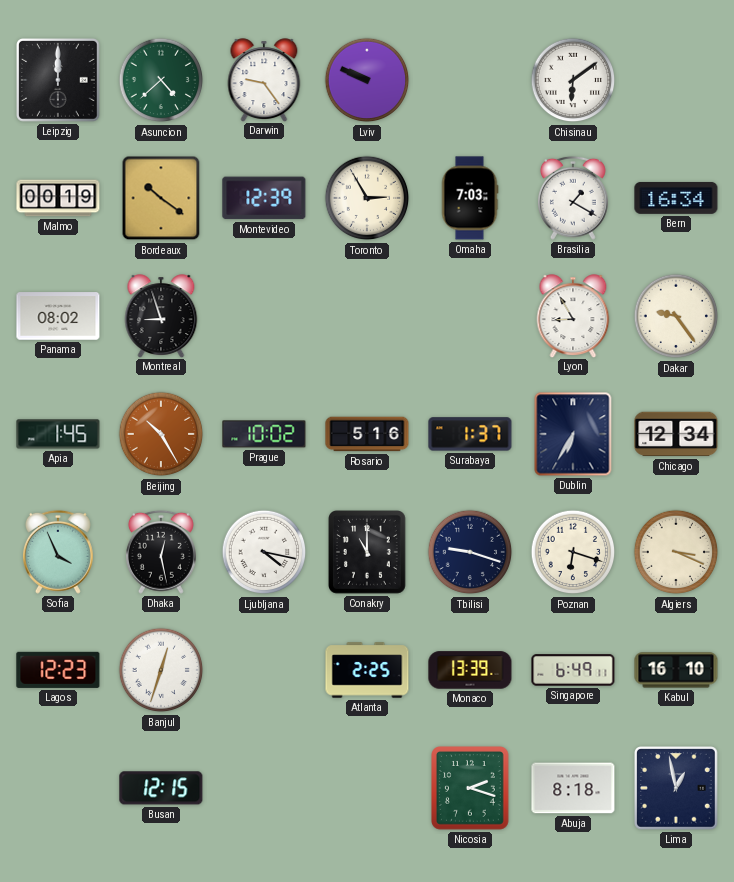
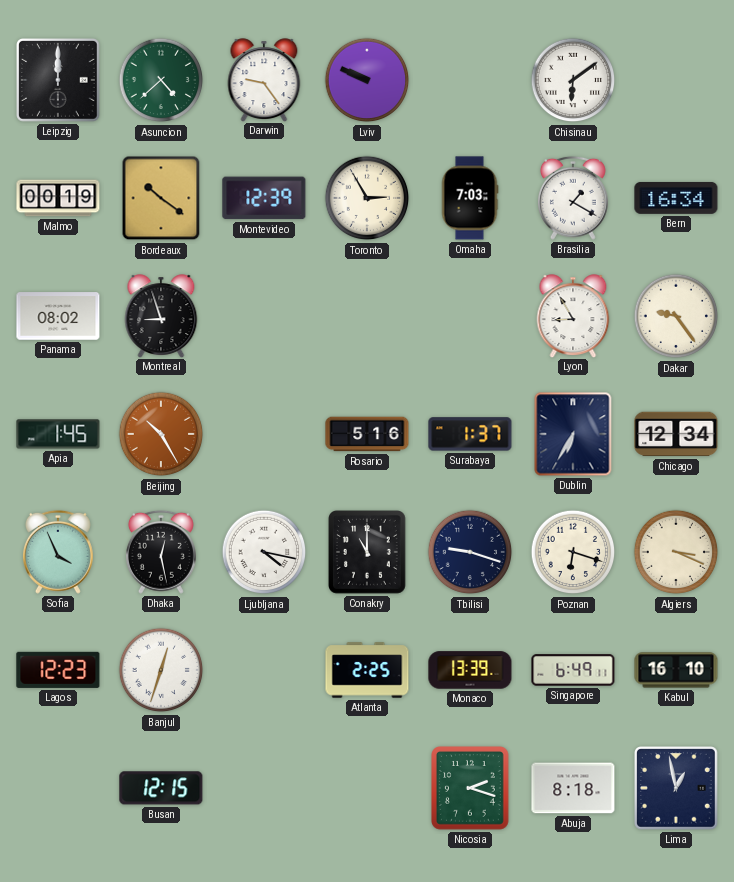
Prague: 10:02 -> none
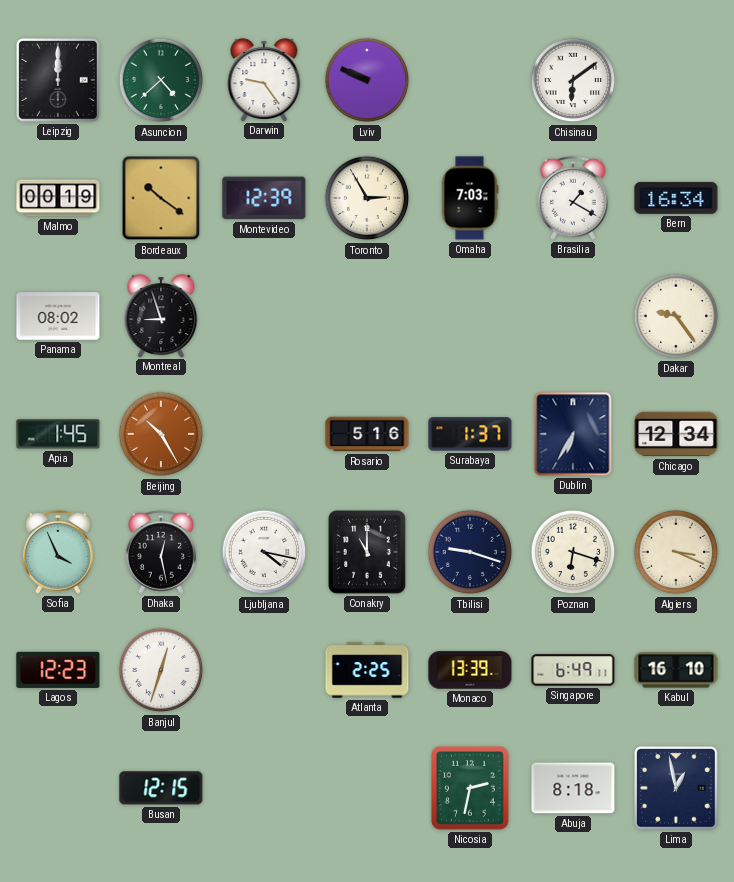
Lyon: 8:55 -> none
Nicosia: 2:18 -> 2:32
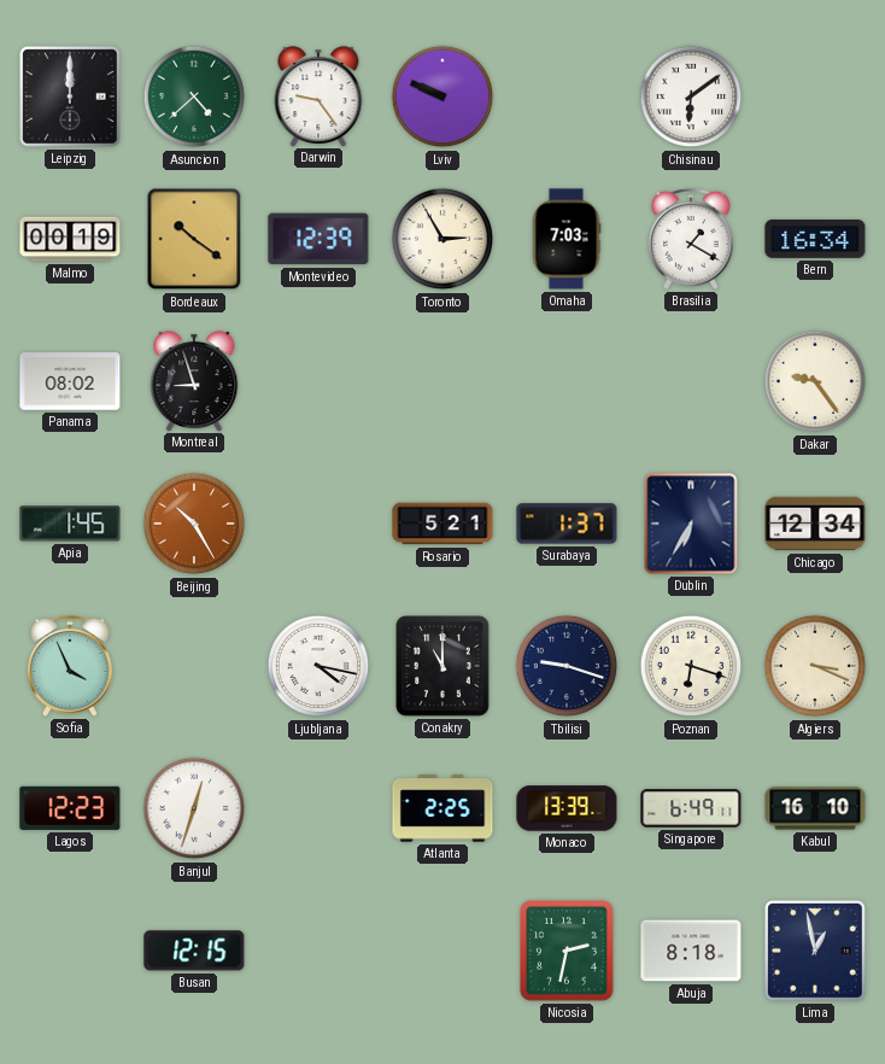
Rosario: 5:16 -> 5:21
Dhaka: 12:28 -> none
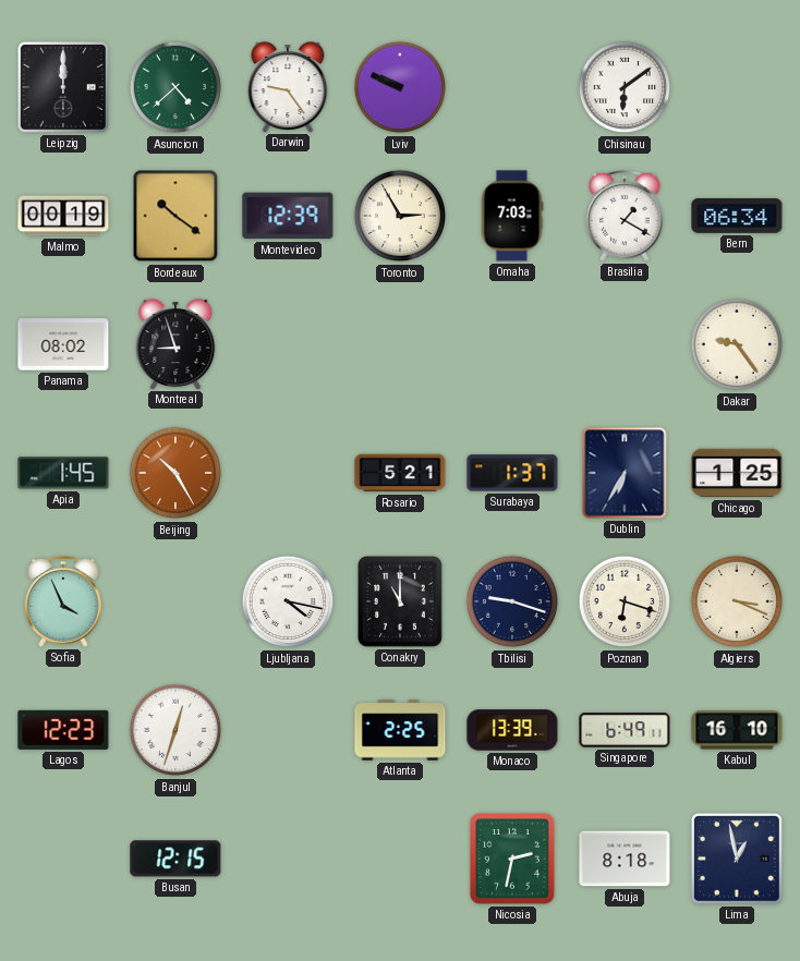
Bern: 16:34 -> 06:34
Chicago: 12:34 -> 1:25
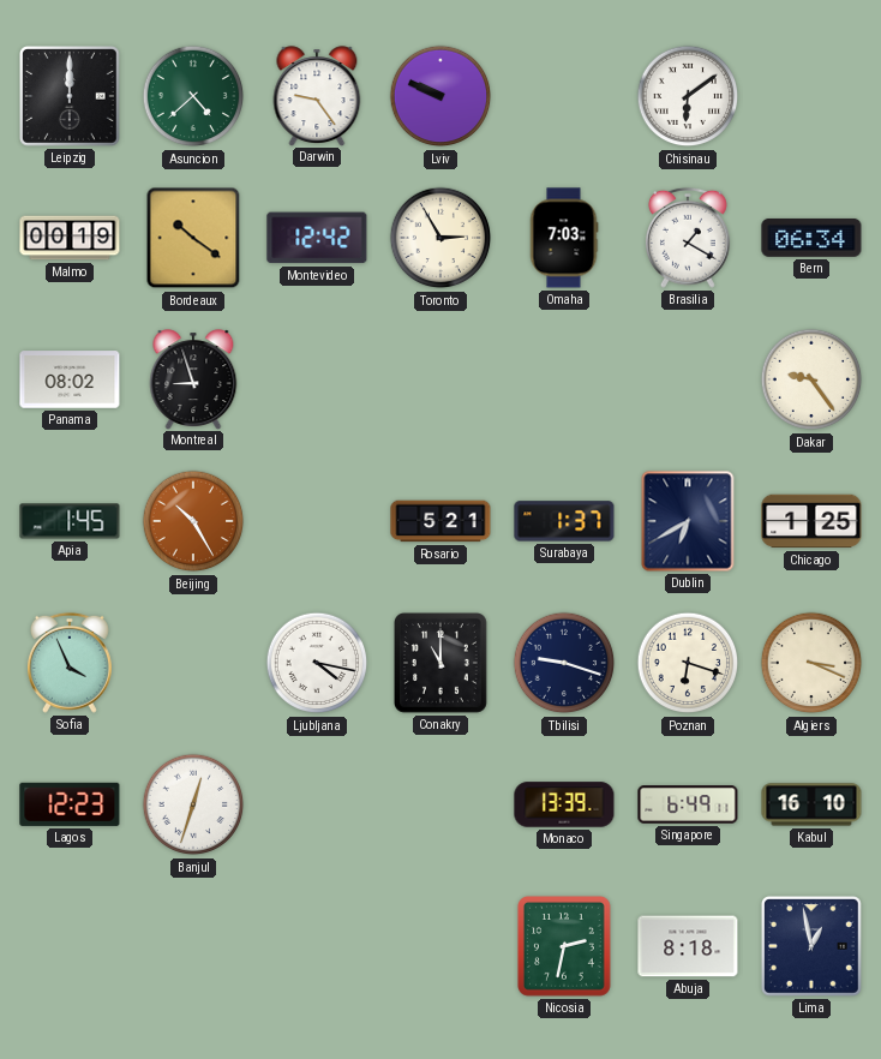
Montevideo: 12:39 -> 12:42
Dublin: 6:35 -> 6:40
Atlanta: 2:25 -> none
Busan: 12:15 -> none
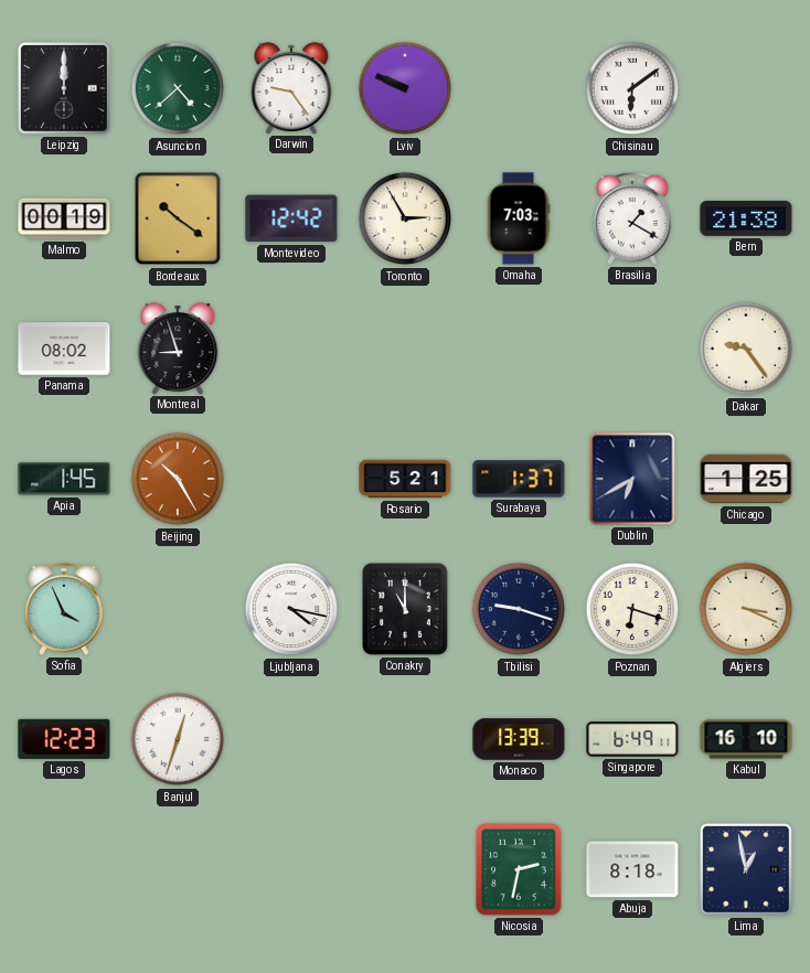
Bern: 06:34 -> 21:38
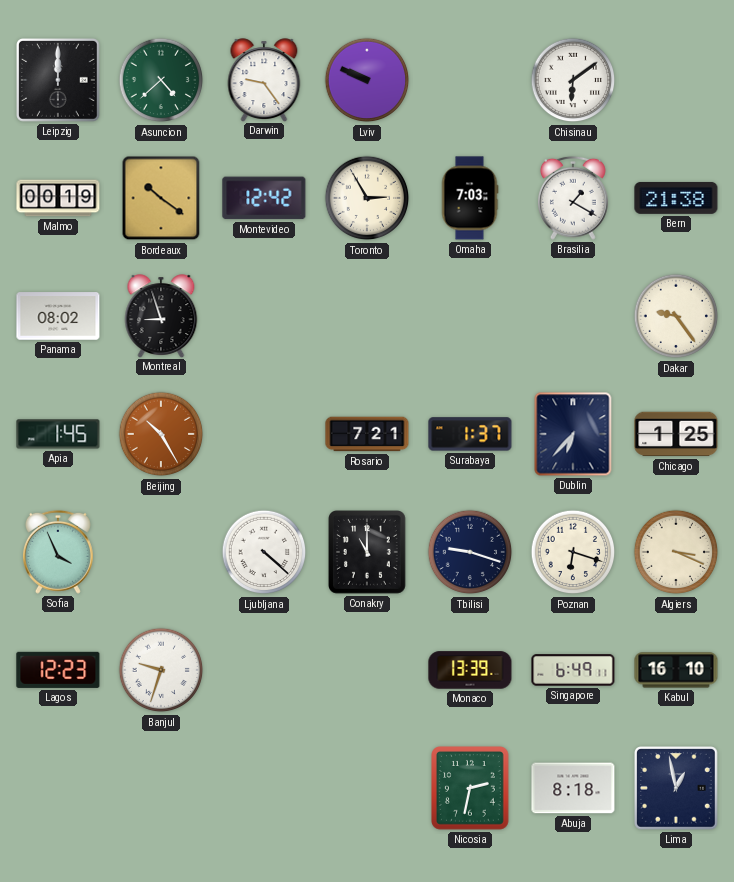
Rosario: 5:21 -> 7:21
Dublin: 6:40 -> 6:37
Ljubljana: 4:17 -> 4:22
Banjul: 12:33 -> 9:33
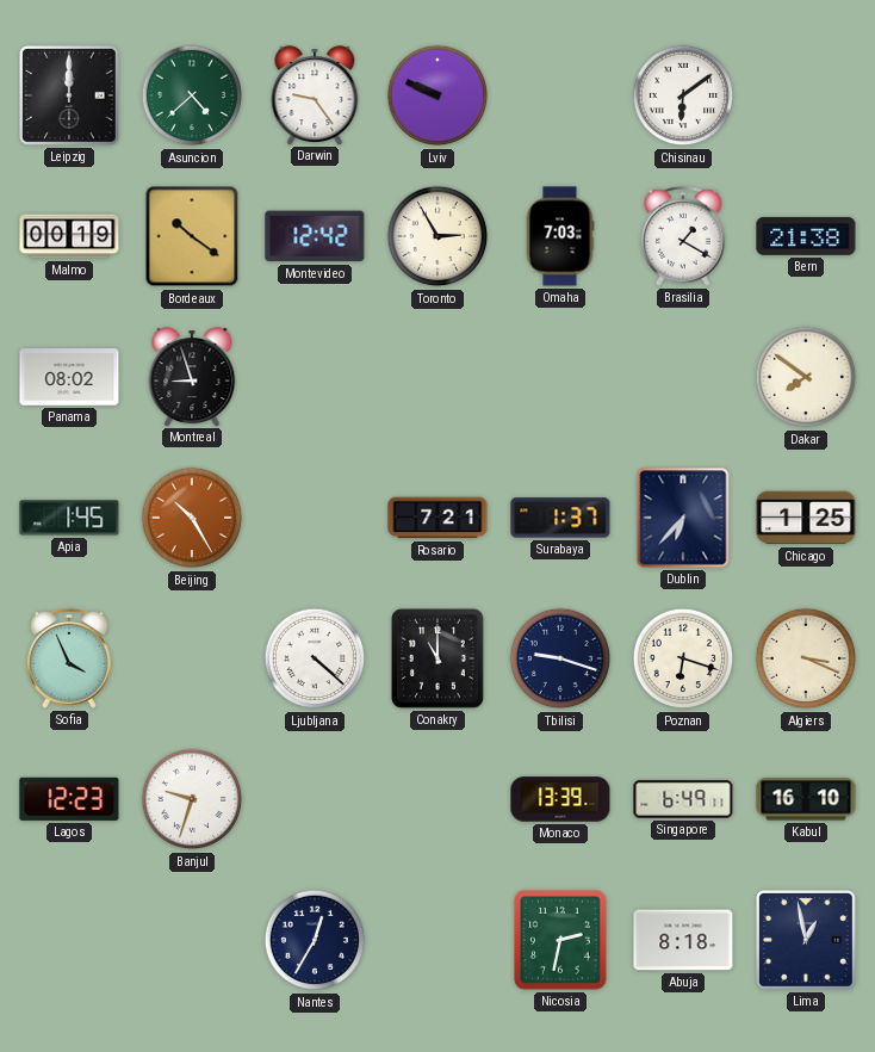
Dakar: 9:24 -> 7:51
Nantes: none -> 12:35
